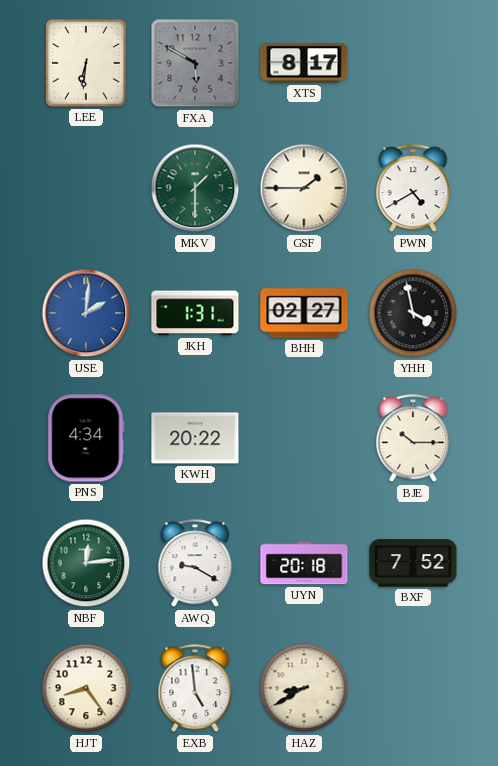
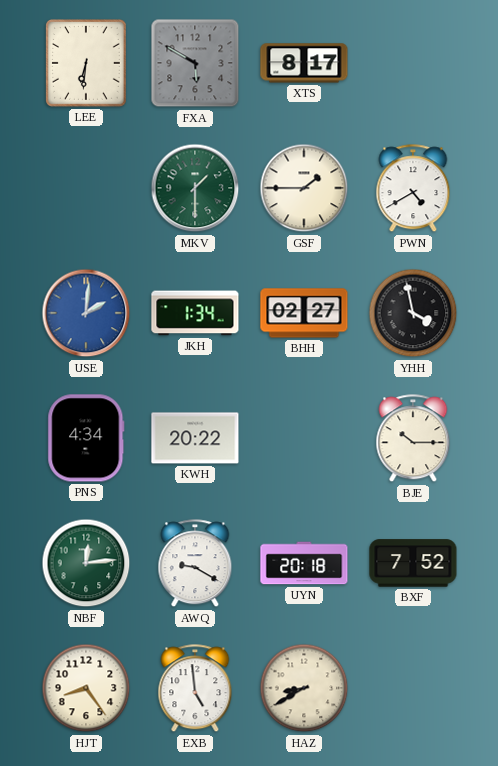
JKH: 1:31 -> 1:34
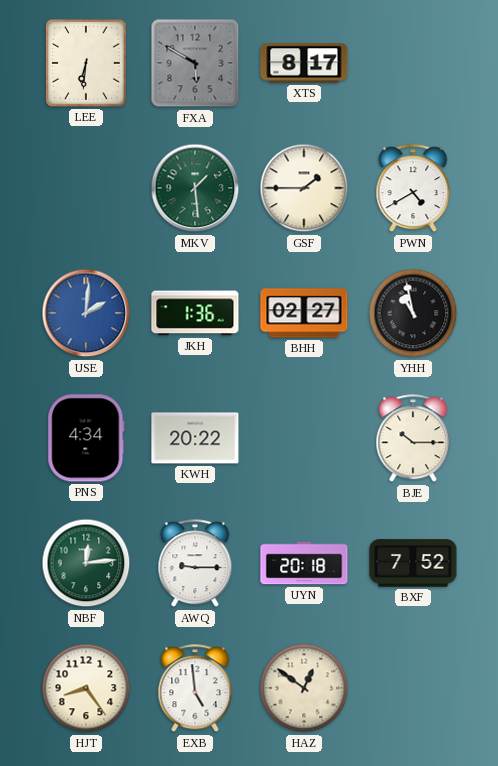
MKV: 1:30 -> 1:29
JKH: 1:34 -> 1:36
YHH: 3:58 -> 10:58
AWQ: 9:20 -> 9:15
HAZ: 8:40 -> 12:51
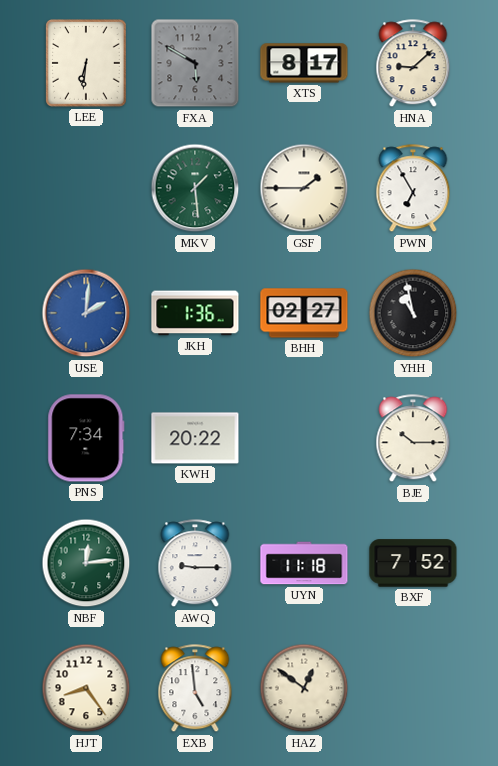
HNA: none -> 9:08
PWN: 4:40 -> 6:55
PNS: 4:34 -> 7:34
UYN: 20:18 -> 11:18
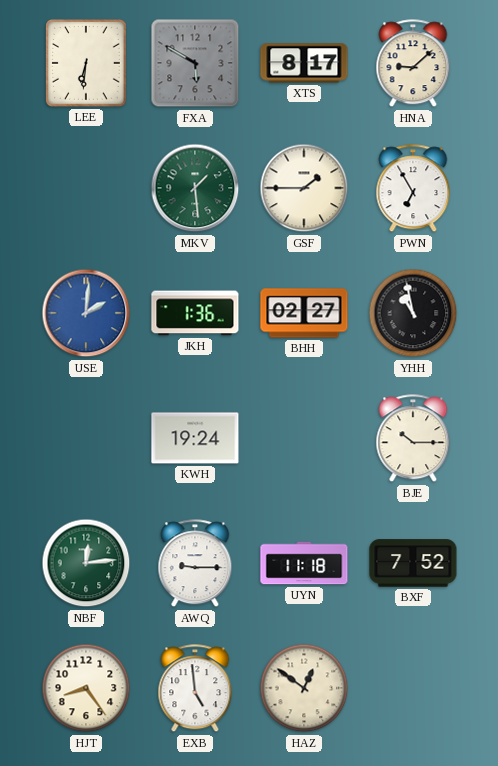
PNS: 7:34 -> none
KWH: 20:22 -> 19:24
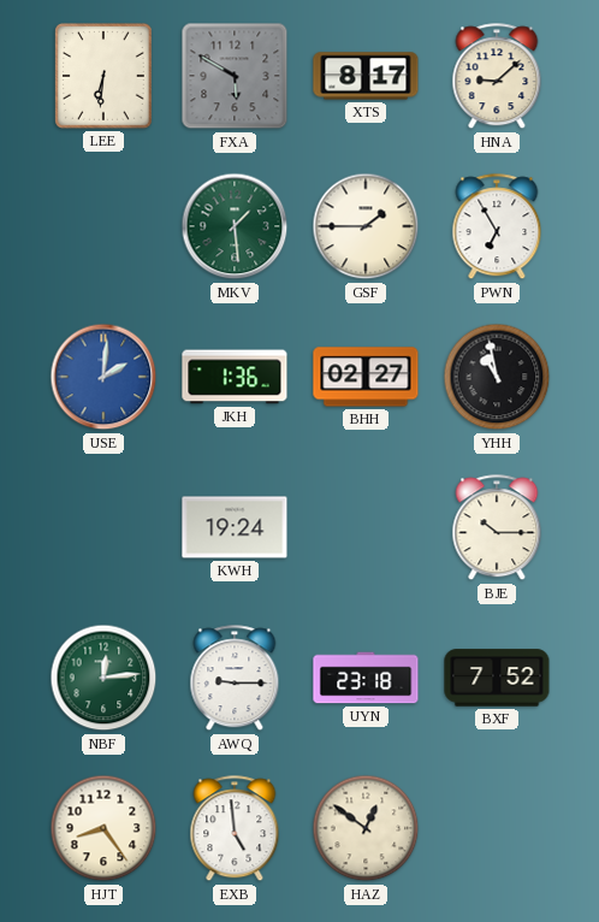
UYN: 11:18 -> 23:18
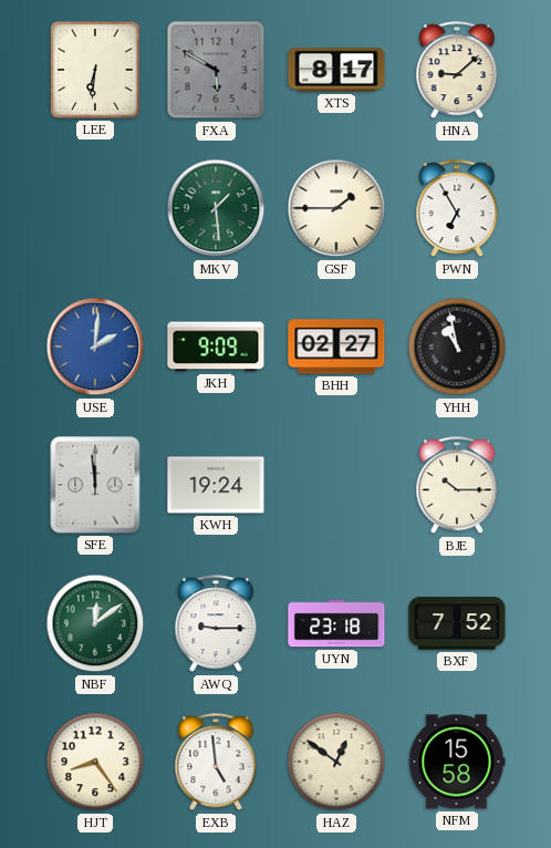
JKH: 1:36 -> 9:09
SFE: none -> 11:59
NBF: 12:14 -> 12:09
NFM: none -> 15:58
